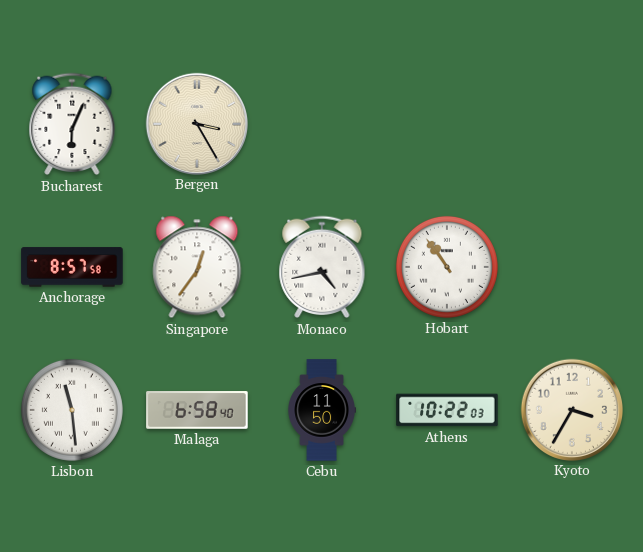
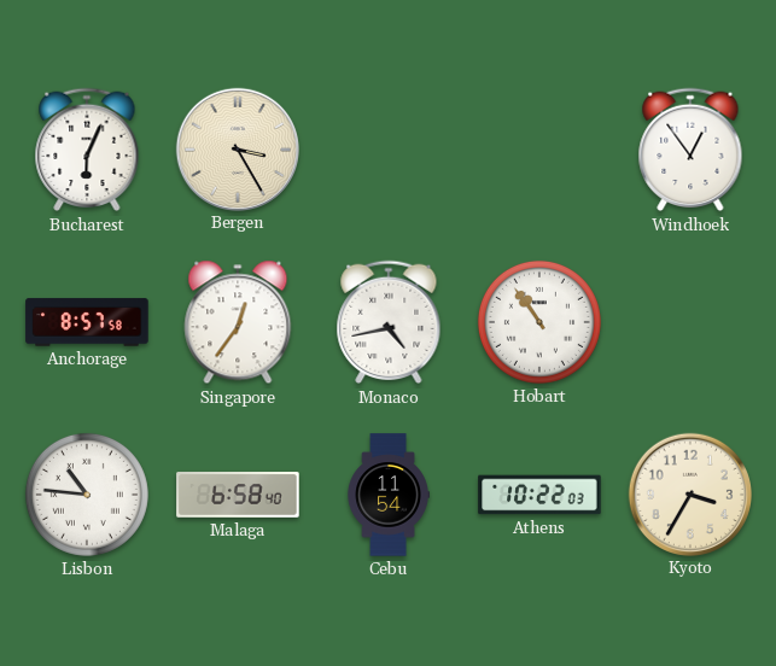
Windhoek: none -> 12:54
Lisbon: 11:29 -> 10:46
Cebu: 11:50 -> 11:54
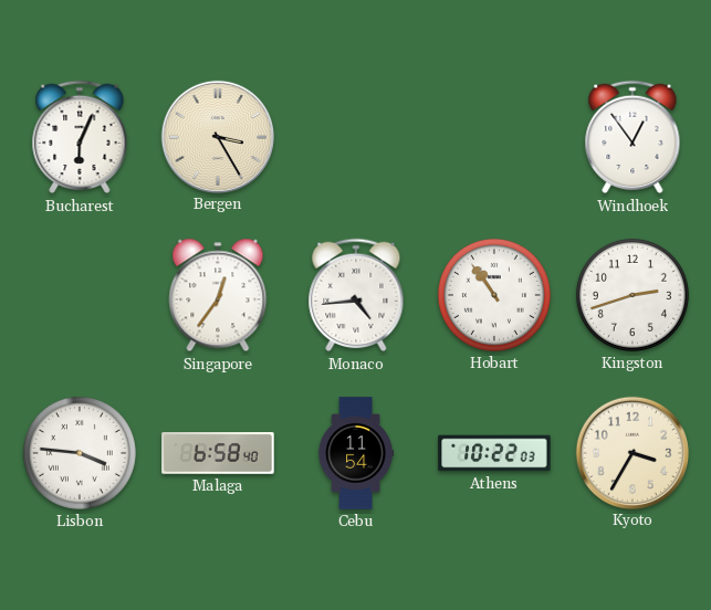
Anchorage: 8:57 -> none
Monaco: 4:43 -> 4:44
Kingston: none -> 2:42
Lisbon: 10:46 -> 3:46
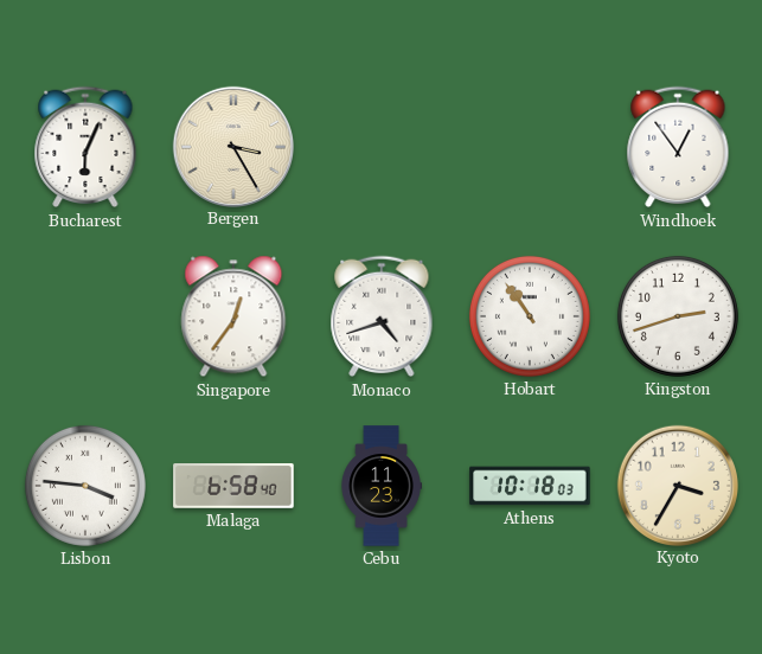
Monaco: 4:44 -> 4:42
Cebu: 11:54 -> 11:23
Athens: 10:22 -> 10:18
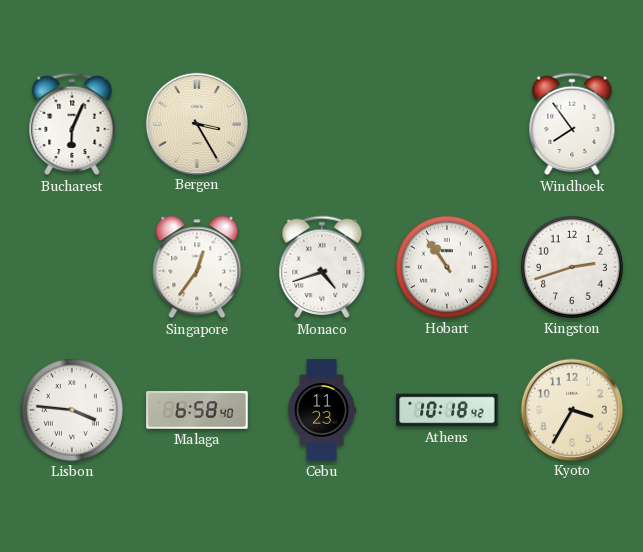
Windhoek: 12:54 -> 7:54
Athens: 10:18:03 -> 10:18:42
